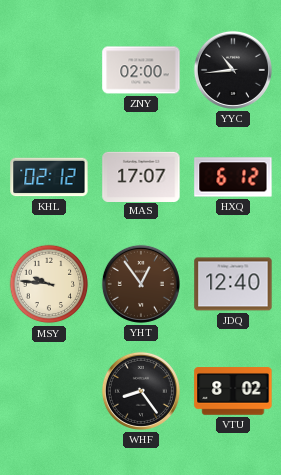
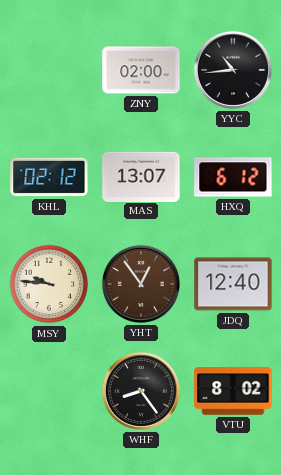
MAS: 17:07 -> 13:07
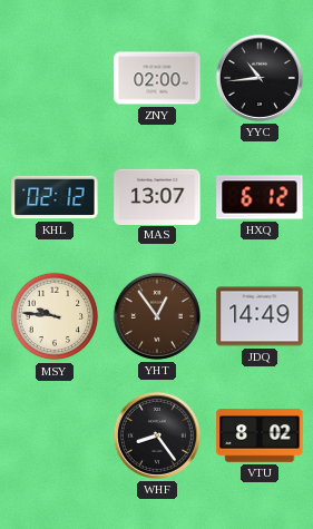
JDQ: 12:40 -> 14:49
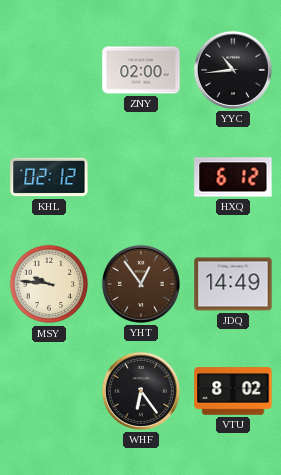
MAS: 13:07 -> none
WHF: 8:24 -> 6:24
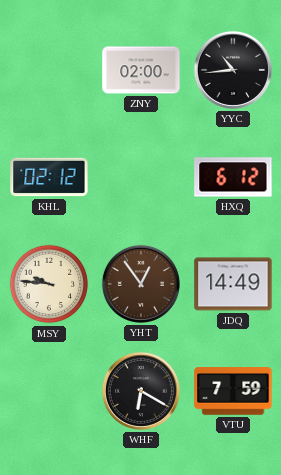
WHF: 6:24 -> 6:20
VTU: 8:02 -> 7:59
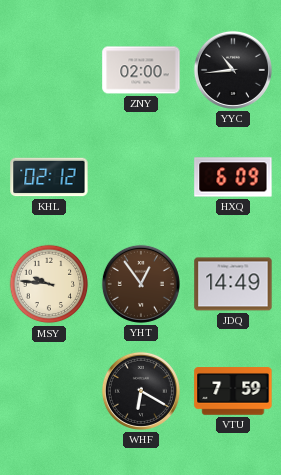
HXQ: 6:12 -> 6:09
